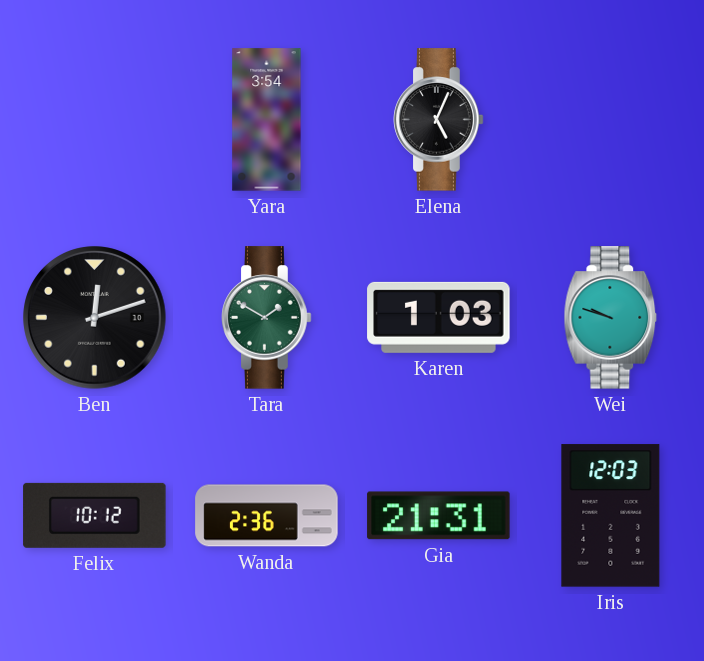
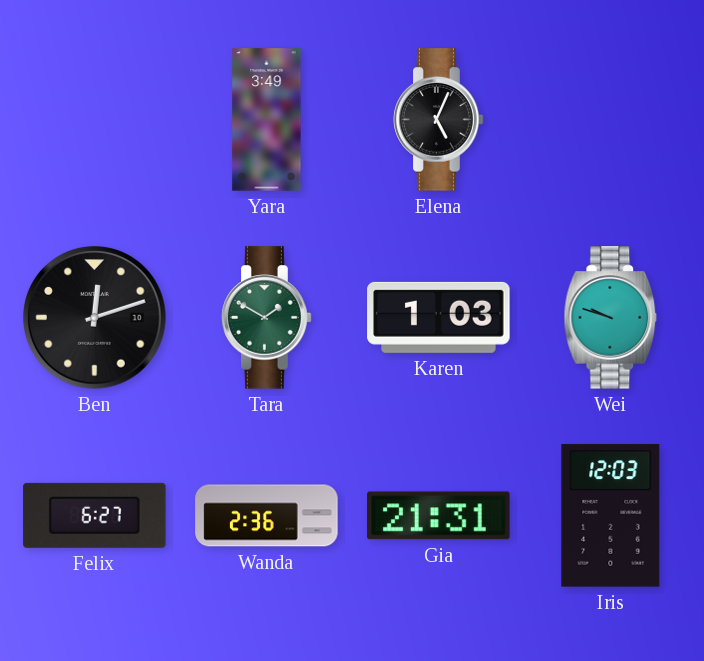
Yara: 3:54 -> 3:49
Felix: 10:12 -> 6:27
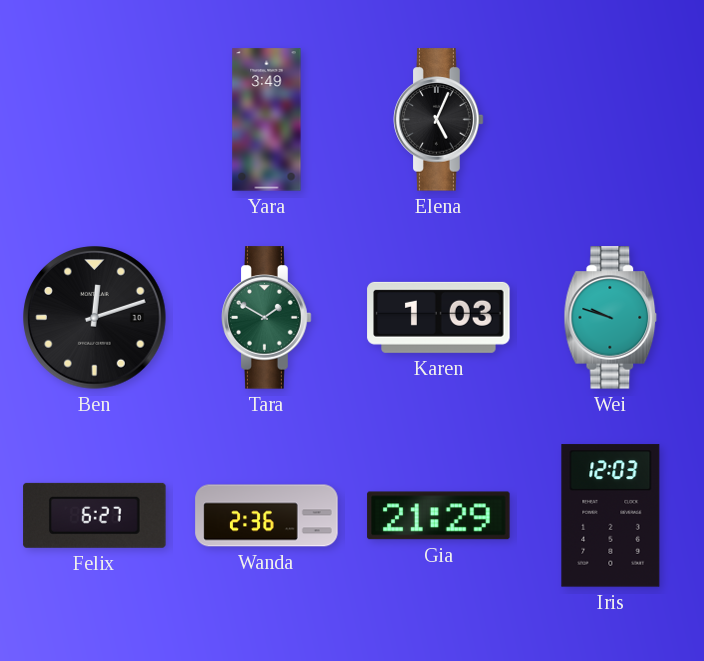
Gia: 21:31 -> 21:29
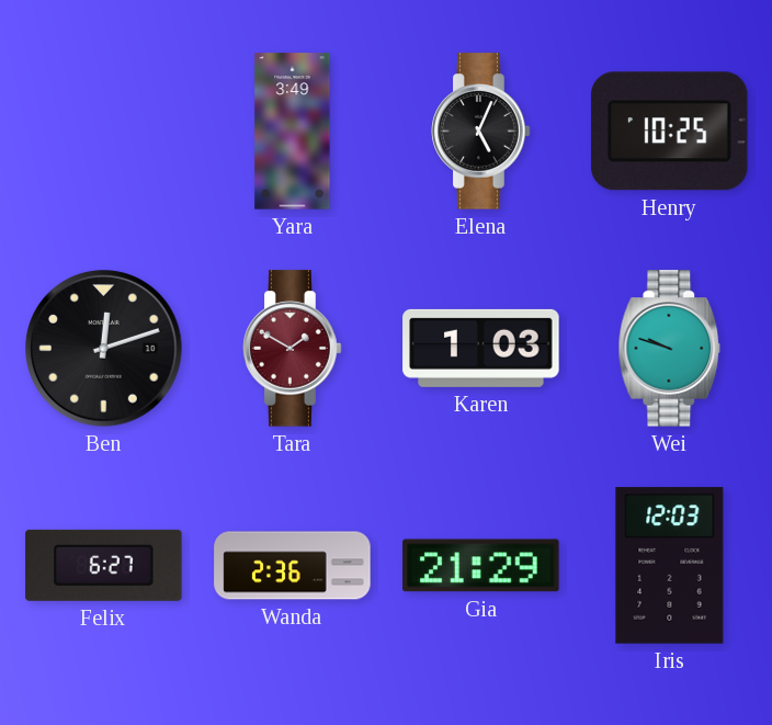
Henry: none -> 10:25
Tara dial: green -> burgundy
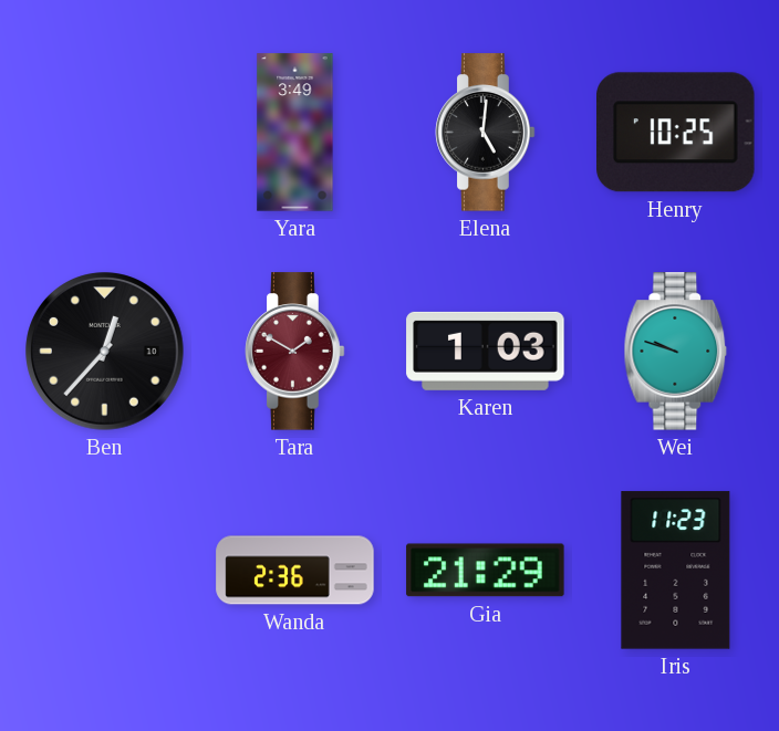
Elena: 5:04 -> 5:01
Ben: 12:12 -> 12:37
Felix: 6:27 -> none
Iris: 12:03 -> 11:23
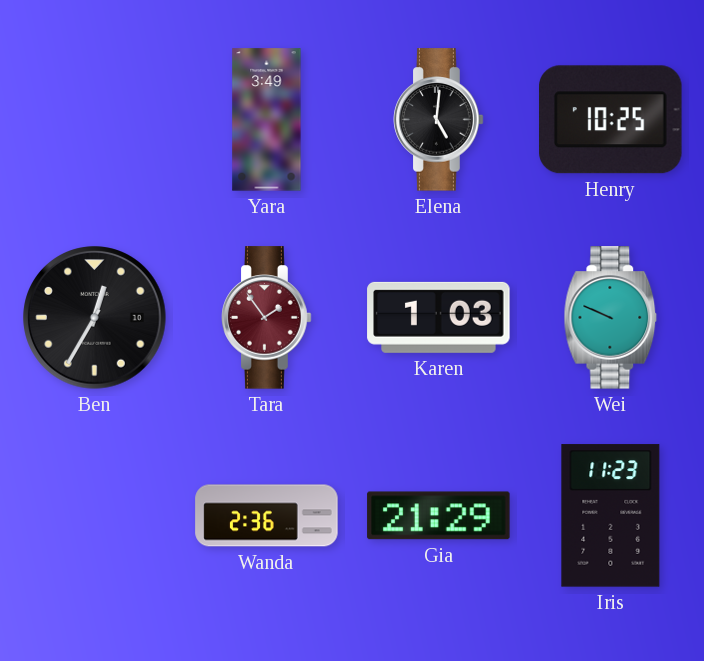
Ben: 12:37 -> 12:35
Tara: 1:50 -> 1:54
Wei: 9:48 -> 9:49
